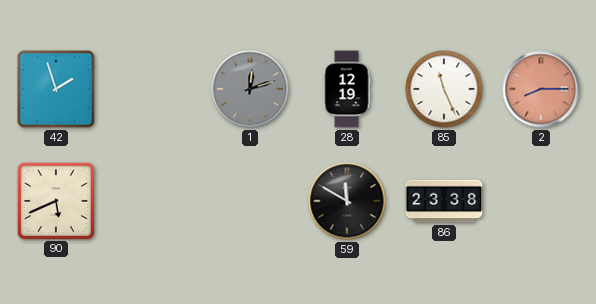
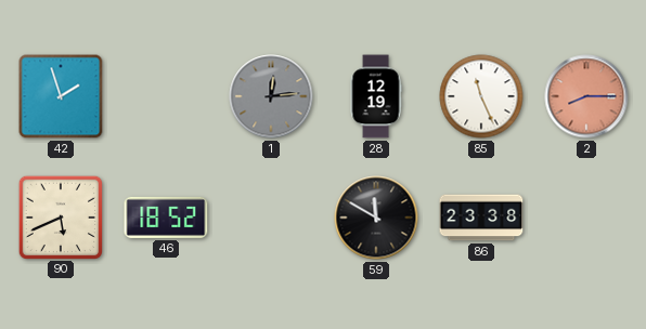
1: 12:12 -> 12:14
46: none -> 18:52
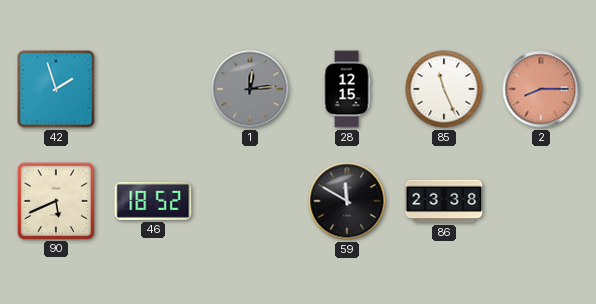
28: 12:19 -> 12:15
